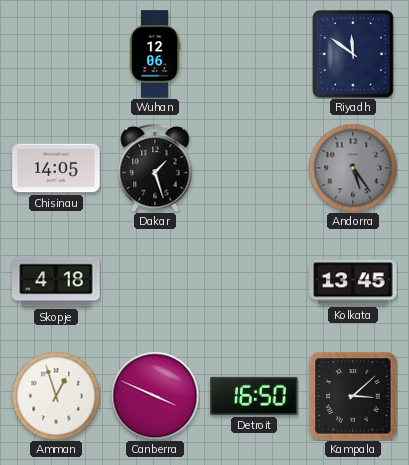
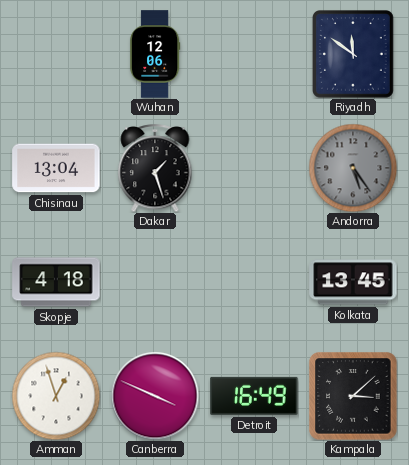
Chisinau: 14:05 -> 13:04
Detroit: 16:50 -> 16:49
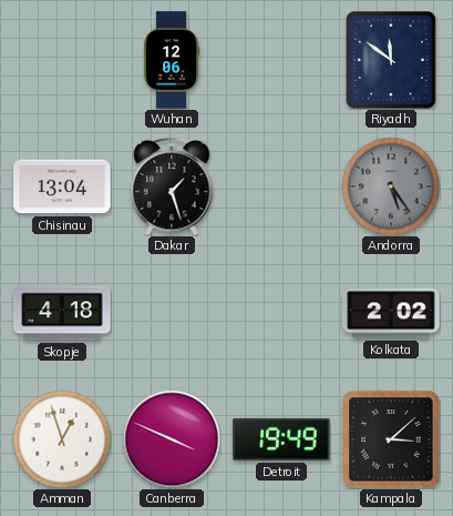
Kolkata: 13:45 -> 2:02
Detroit: 16:49 -> 19:49
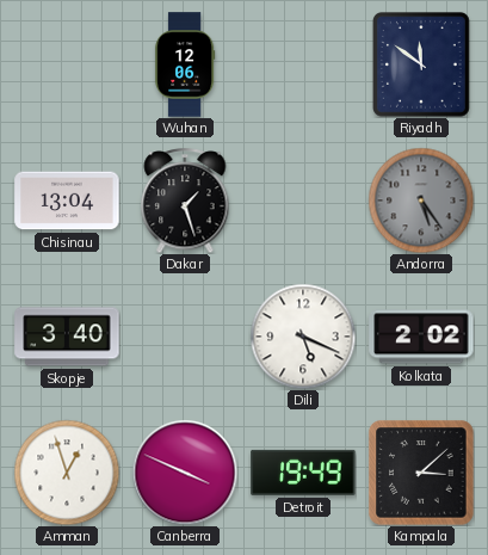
Skopje: 4:18 -> 3:40
Dili: none -> 5:19
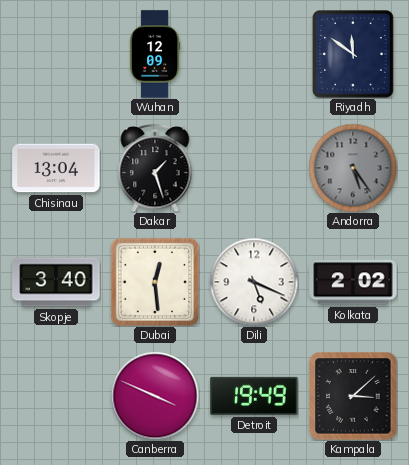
Wuhan: 12:06 -> 12:09
Dubai: none -> 12:29
Amman: 12:57 -> none
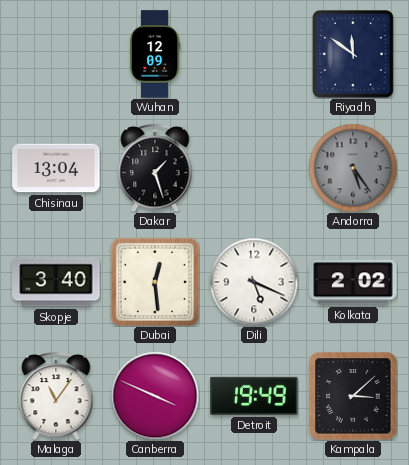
Malaga: none -> 11:06
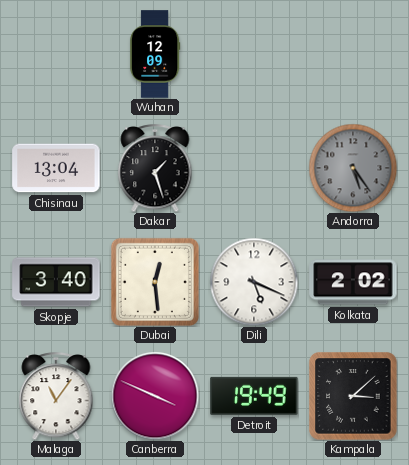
Riyadh: 11:51 -> none
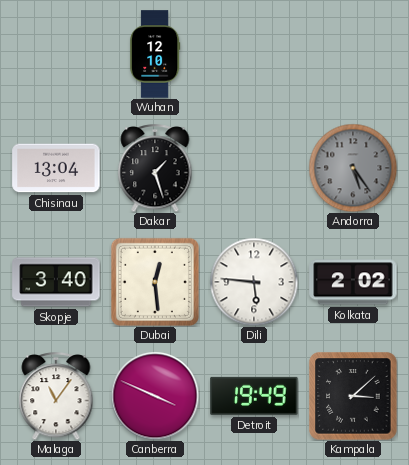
Wuhan: 12:09 -> 12:10
Dili: 5:19 -> 5:46
